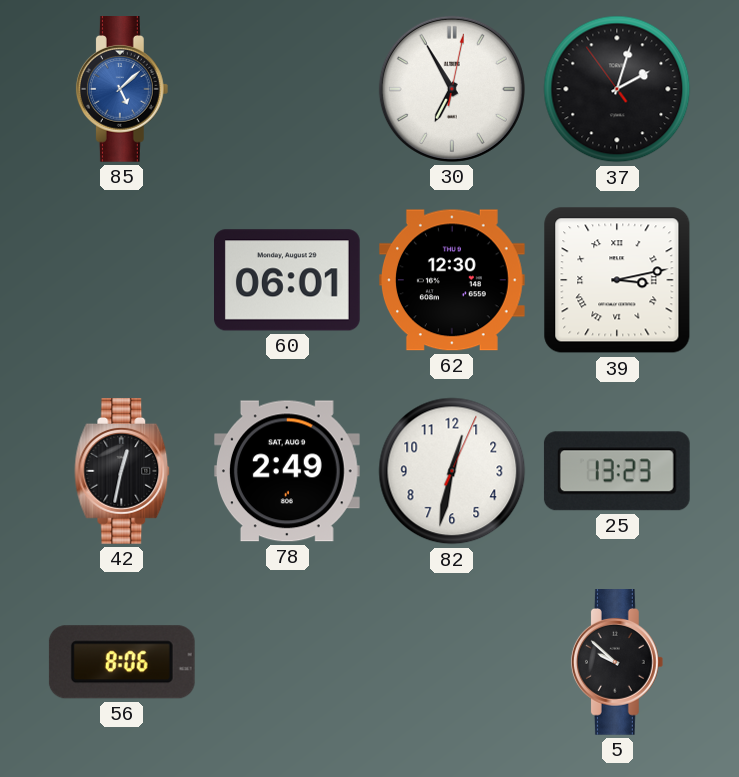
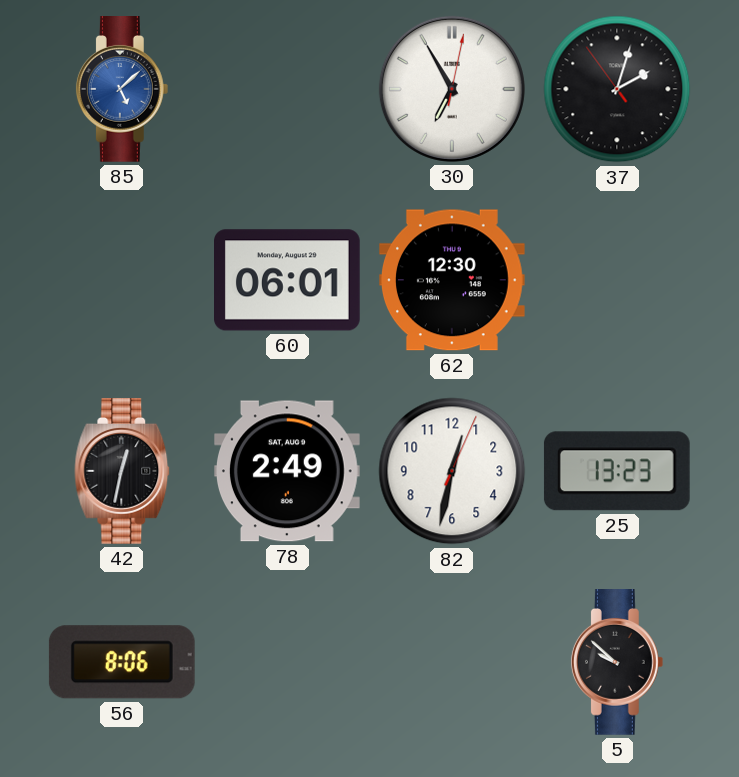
39: 3:13 -> none
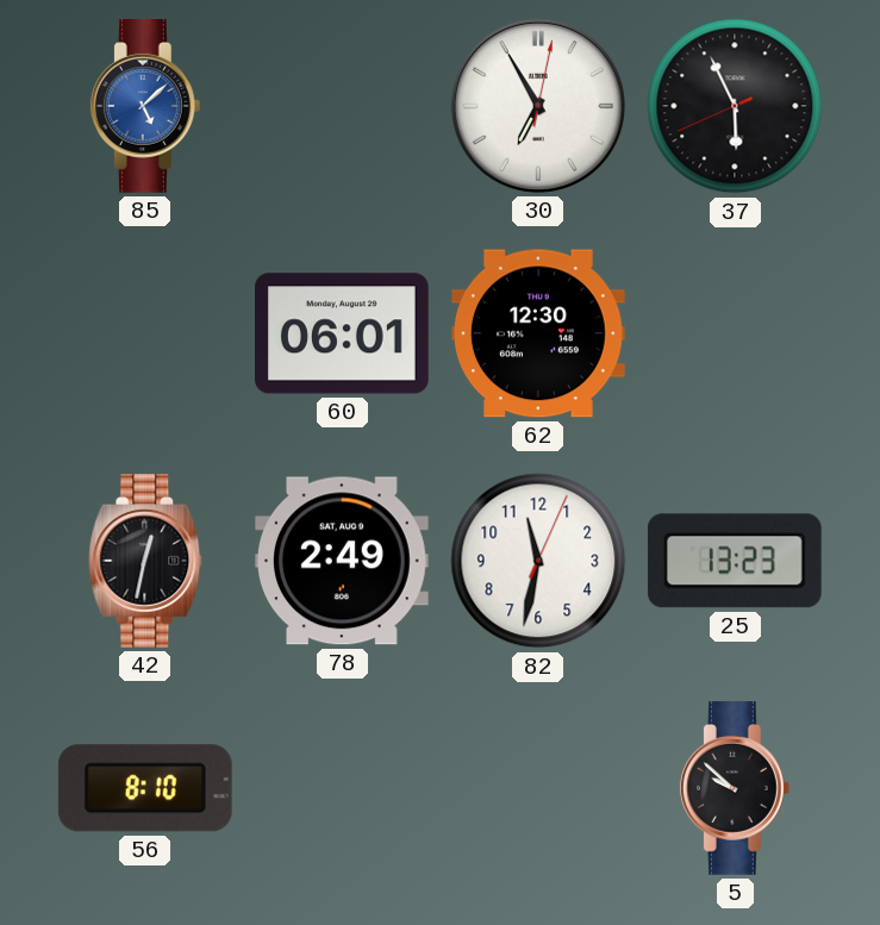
37: 2:02 -> 5:55
82: 12:32 -> 11:32
56: 8:06 -> 8:10
